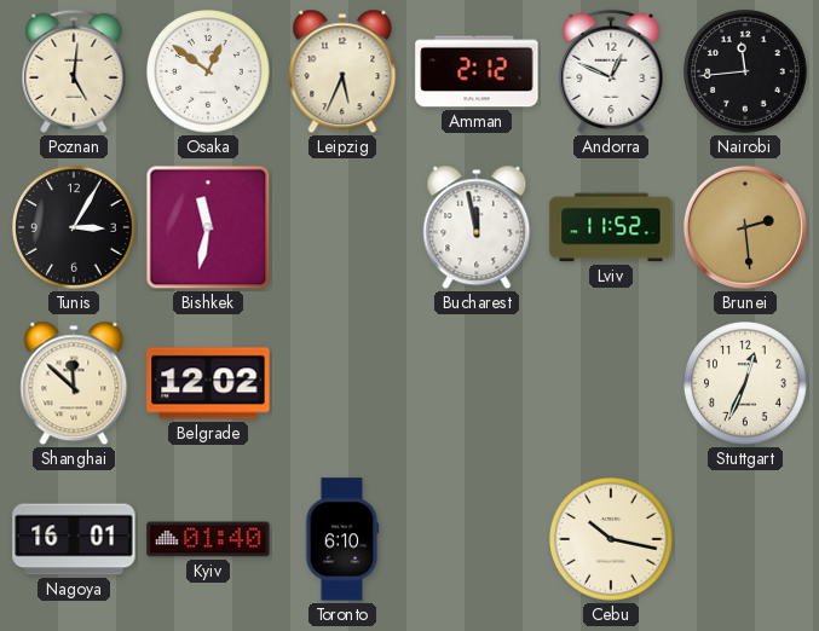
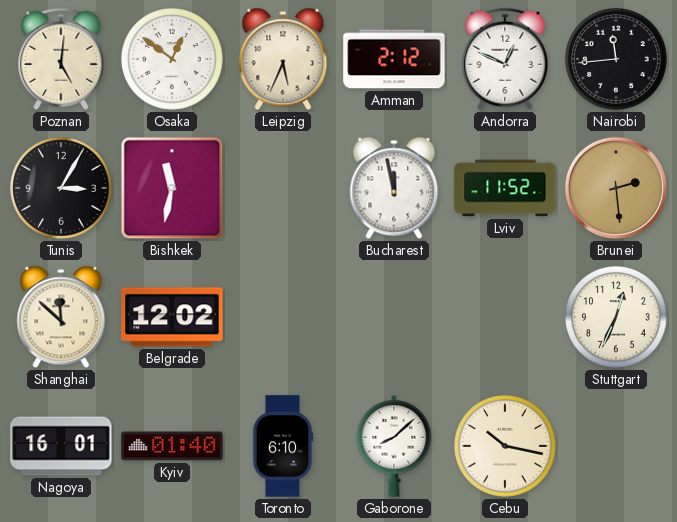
Gaborone: none -> 8:08
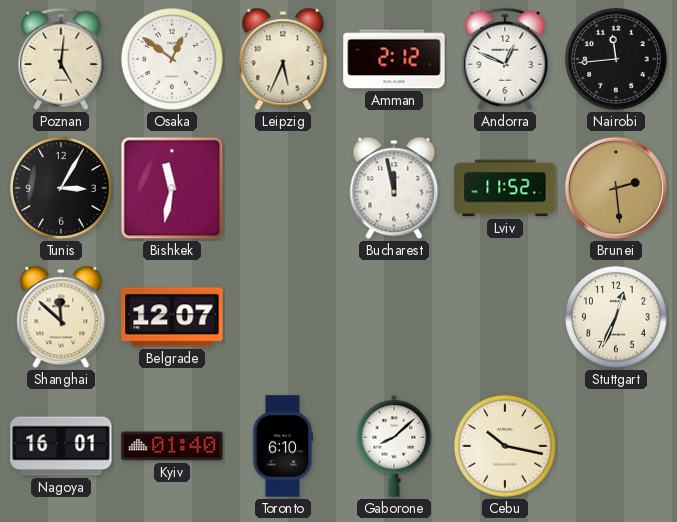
Belgrade: 12:02 -> 12:07
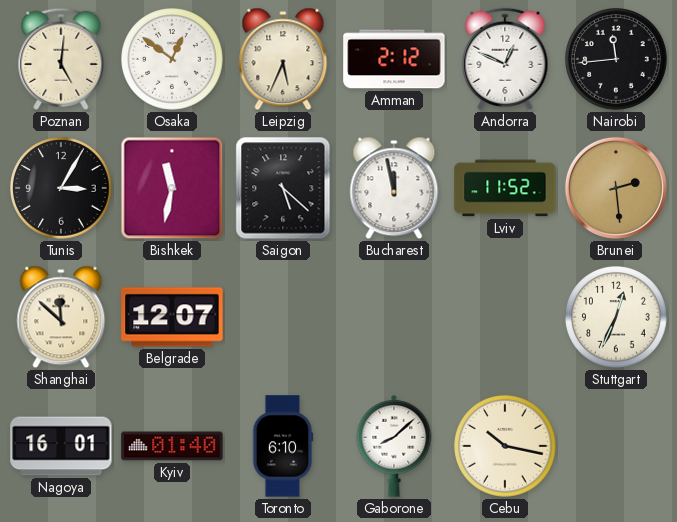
Saigon: none -> 5:22
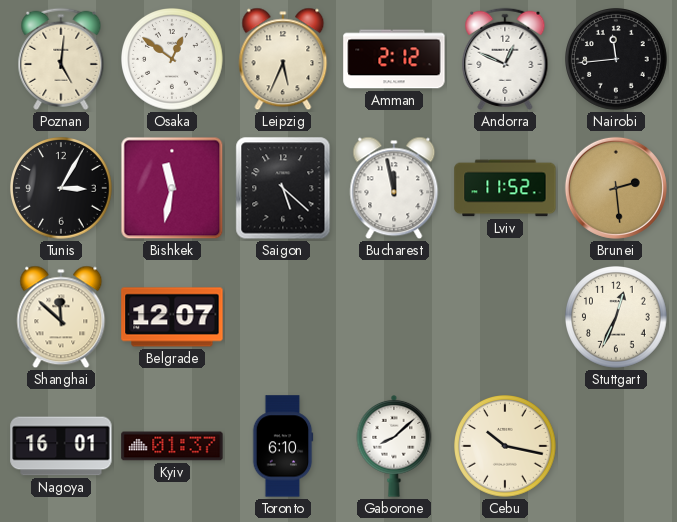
Kyiv: 01:40 -> 01:37
